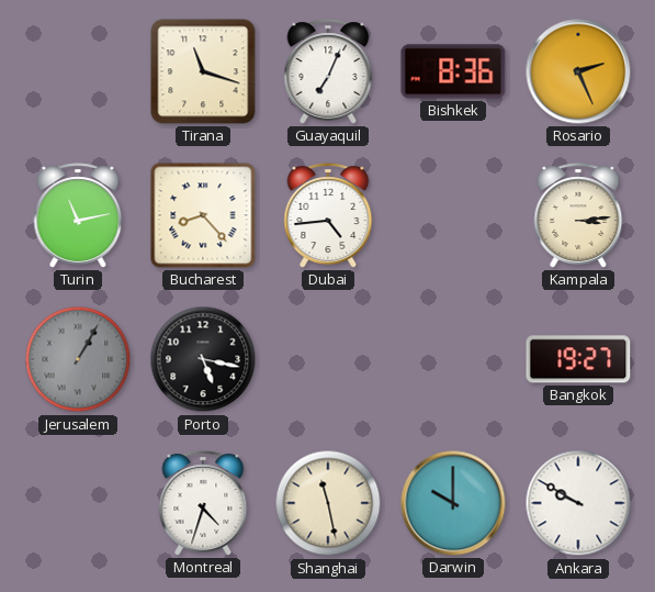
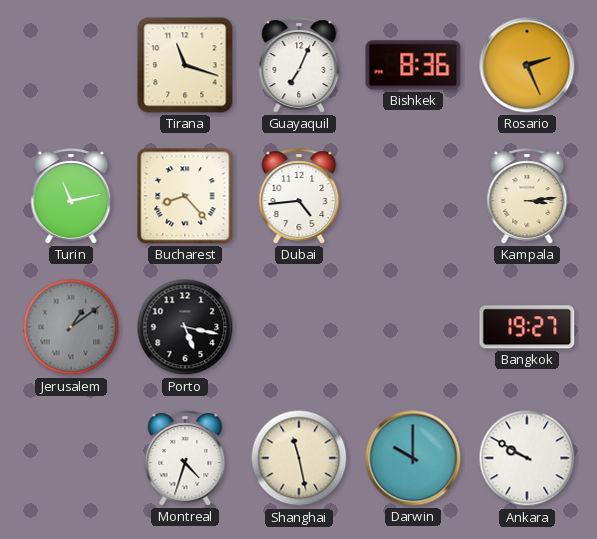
Jerusalem: 1:05 -> 1:09
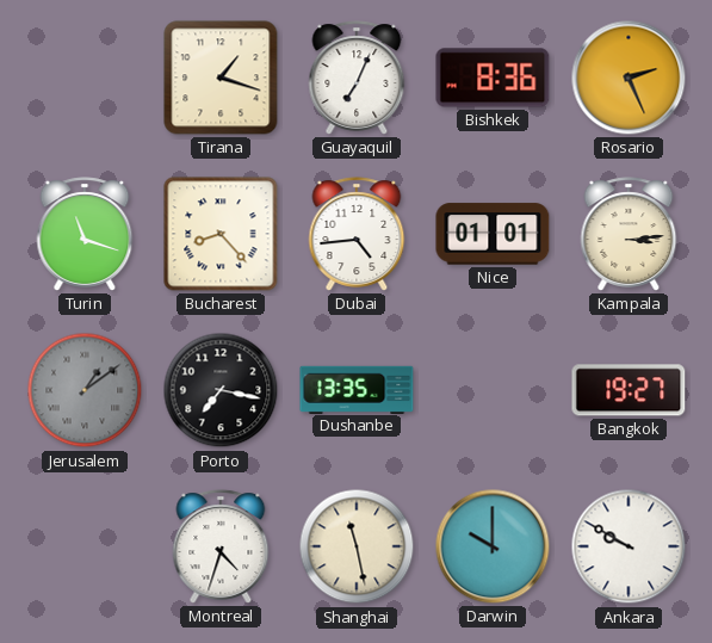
Tirana: 11:18 -> 1:18
Turin: 11:13 -> 11:18
Nice: none -> 01:01
Porto: 5:17 -> 7:17
Dushanbe: none -> 13:35
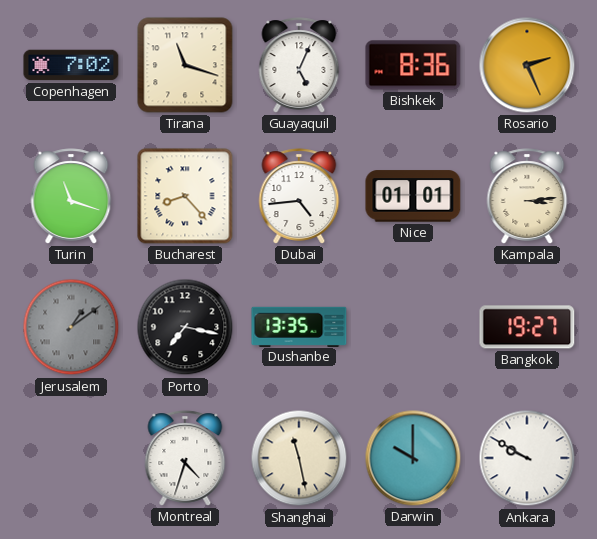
Copenhagen: none -> 7:02
Tirana: 1:18 -> 11:18
Guayaquil: 7:04 -> 5:04
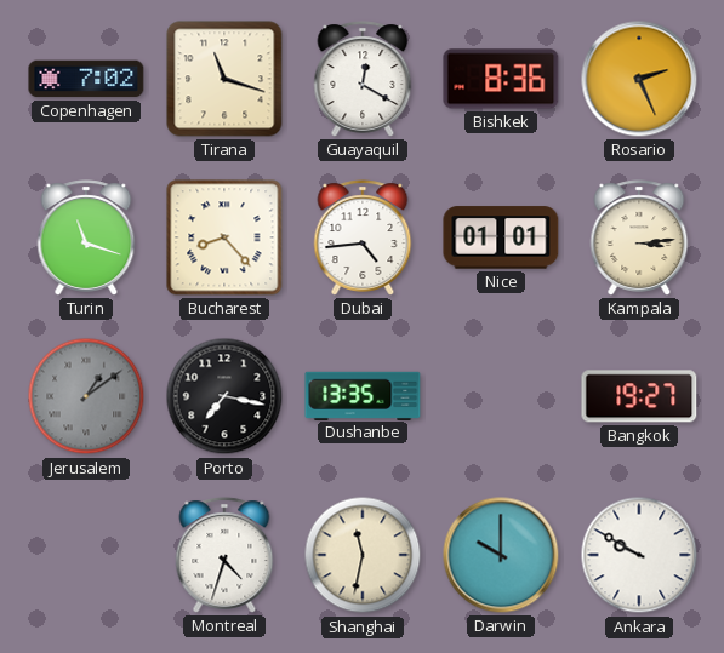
Guayaquil: 5:04 -> 12:20
Shanghai: 11:28 -> 11:32
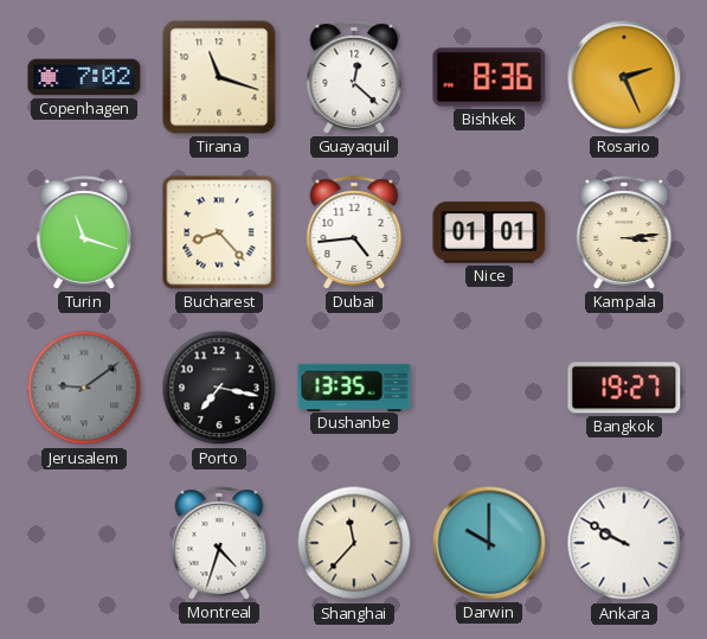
Guayaquil: 12:20 -> 12:22
Jerusalem: 1:09 -> 9:09
Shanghai: 11:32 -> 11:37
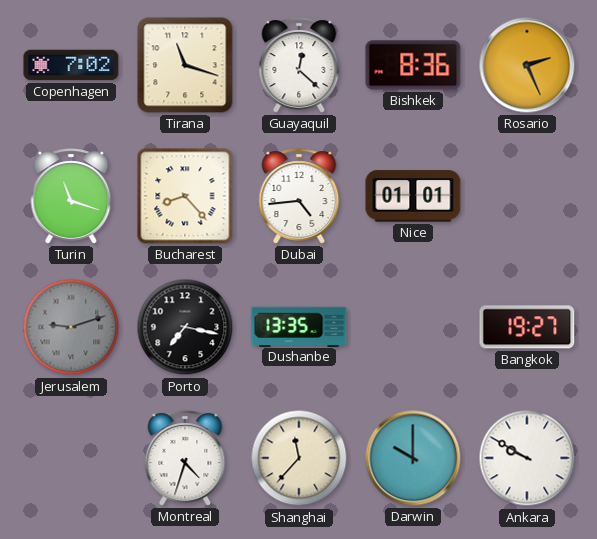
Kampala: 3:14 -> none
Jerusalem: 9:09 -> 9:12
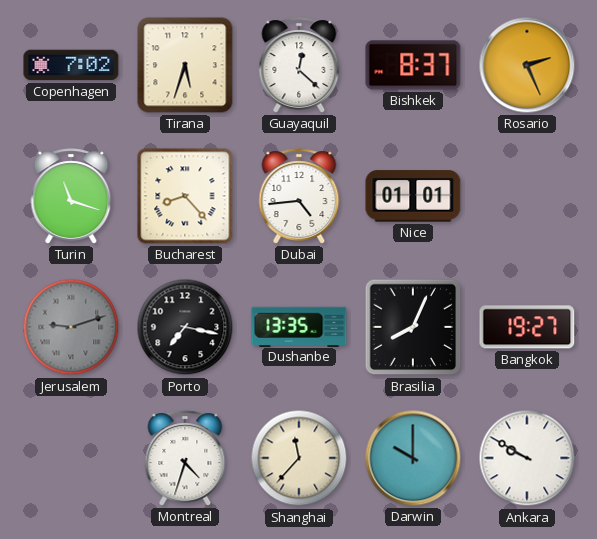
Tirana: 11:18 -> 5:33
Bishkek: 8:36 -> 8:37
Brasilia: none -> 8:04
